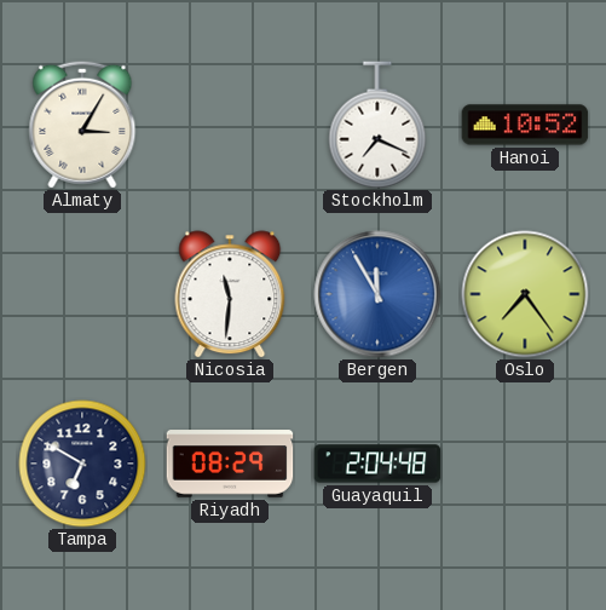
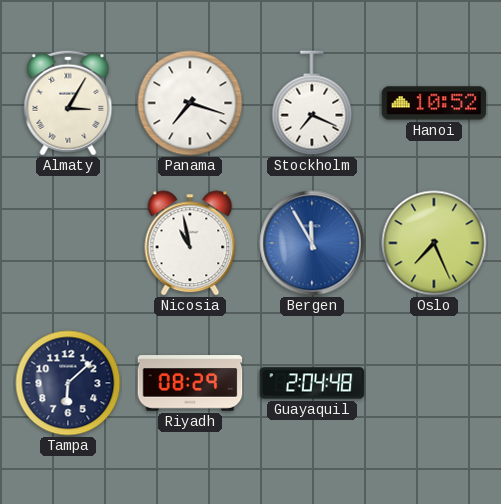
Panama: none -> 7:18
Nicosia: 11:31 -> 10:58
Oslo: 7:24 -> 7:26
Tampa: 6:50 -> 6:08
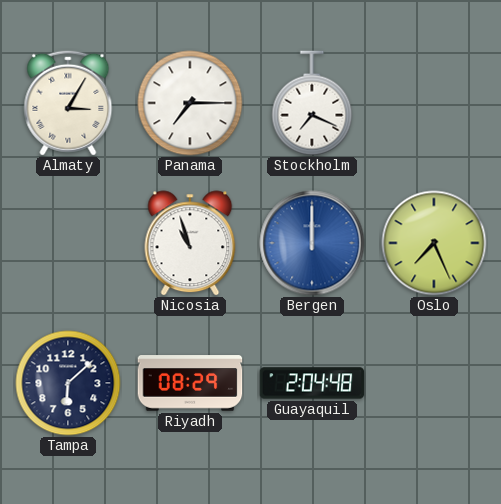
Panama: 7:18 -> 7:15
Hanoi: 10:52 -> none
Nicosia: 10:58 -> 10:57
Bergen: 11:55 -> 12:00
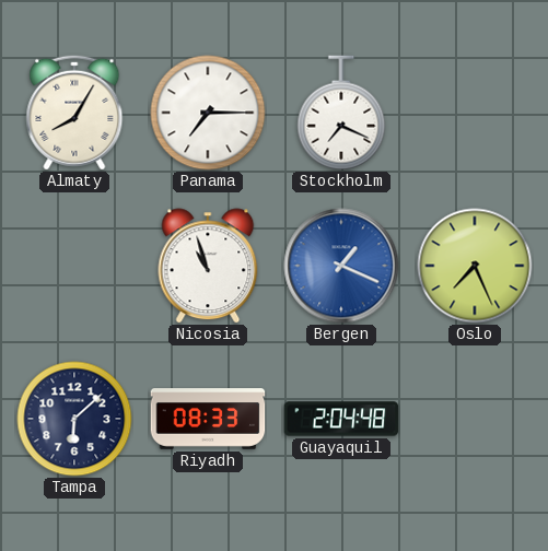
Almaty: 3:05 -> 8:05
Bergen: 12:00 -> 1:19
Riyadh: 08:29 -> 08:33
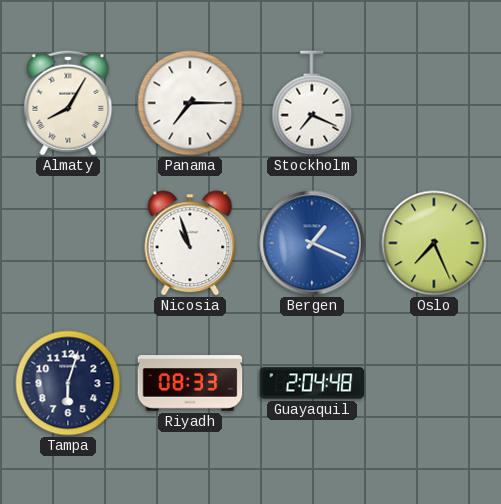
Tampa: 6:08 -> 6:03
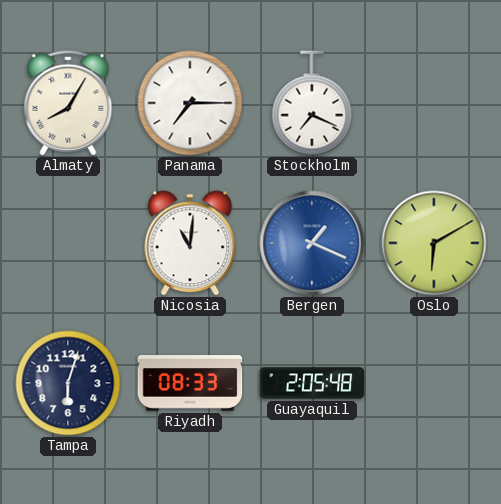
Nicosia: 10:57 -> 11:01
Oslo: 7:26 -> 6:10
Guayaquil: 2:04 -> 2:05
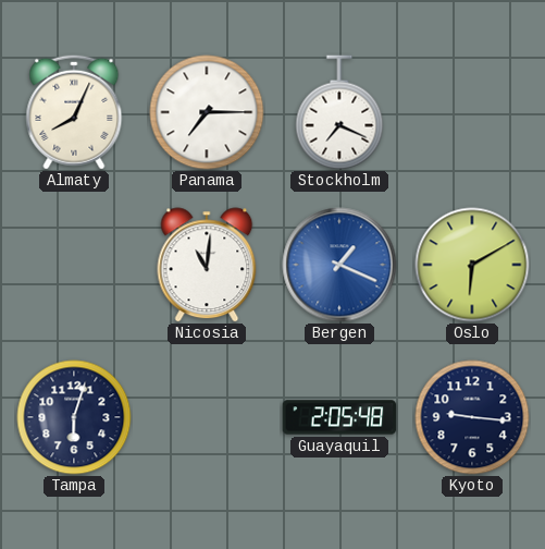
Almaty: 8:05 -> 8:04
Riyadh: 08:33 -> none
Kyoto: none -> 9:16
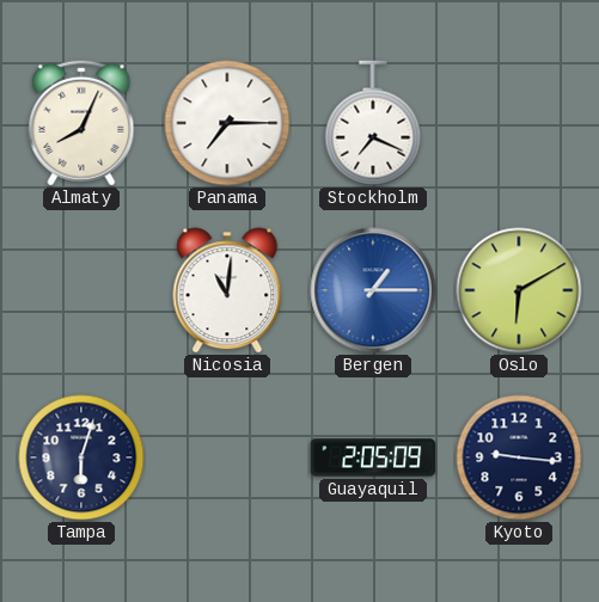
Bergen: 1:19 -> 1:15
Guayaquil: 2:05:48 -> 2:05:09
